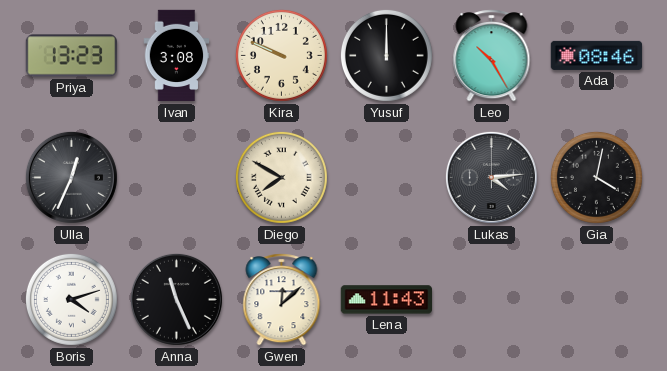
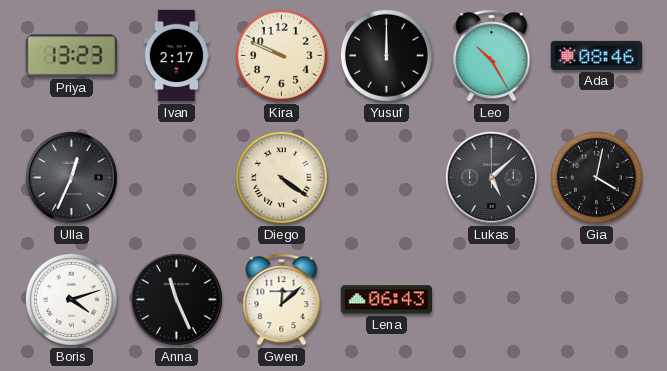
Ivan: 3:08 -> 2:17
Diego: 7:50 -> 4:21
Lukas: 4:14 -> 5:08
Lena: 11:43 -> 06:43
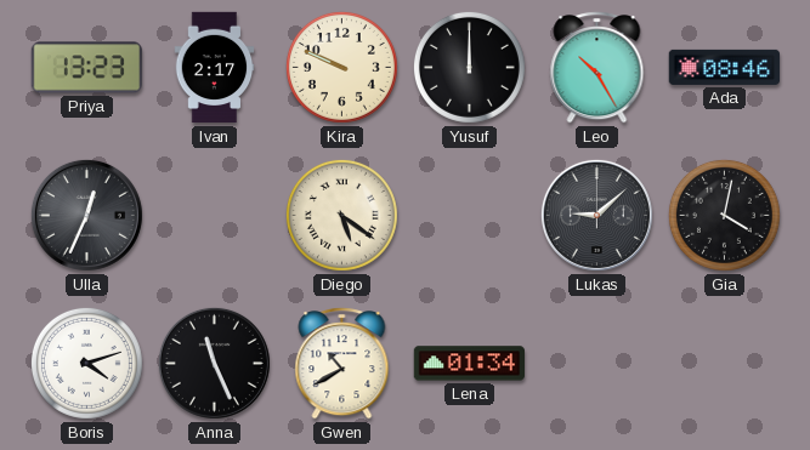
Diego: 4:21 -> 5:21
Lukas: 5:08 -> 9:08
Gwen: 12:08 -> 10:40
Lena: 06:43 -> 01:34
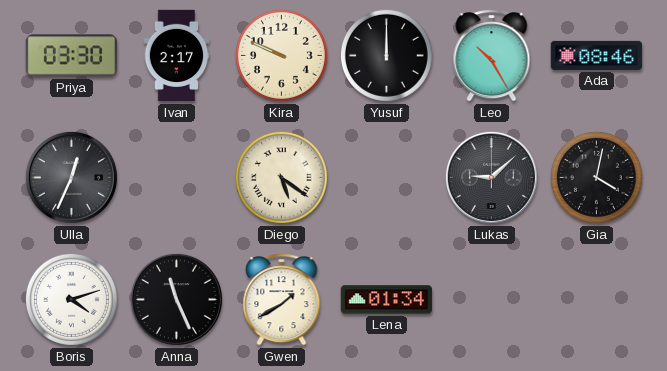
Priya: 13:23 -> 03:30
Gwen: 10:40 -> 1:40
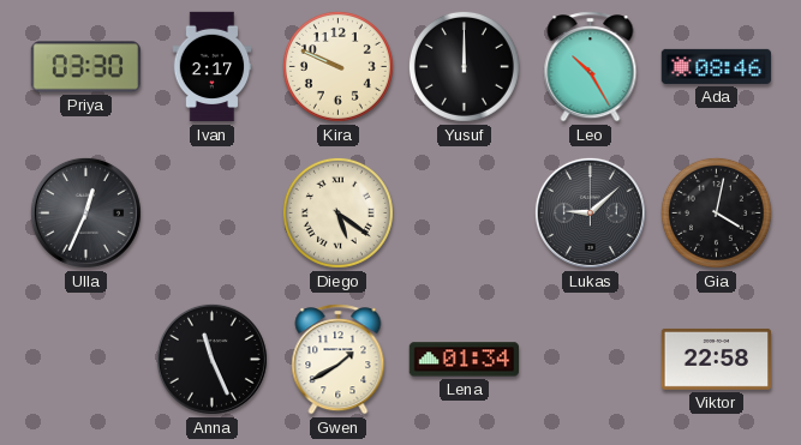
Boris: 4:12 -> none
Viktor: none -> 22:58
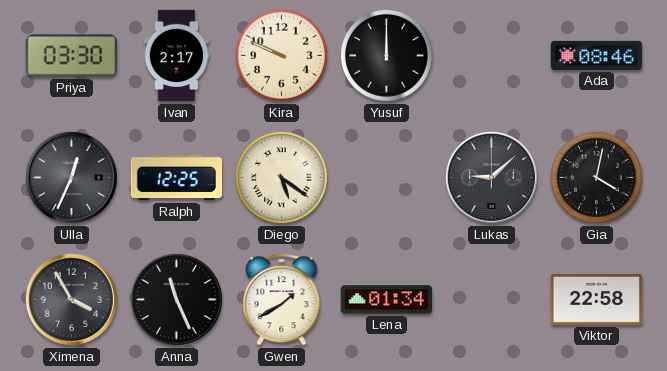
Leo: 10:25 -> none
Ralph: none -> 12:25
Ximena: none -> 3:55
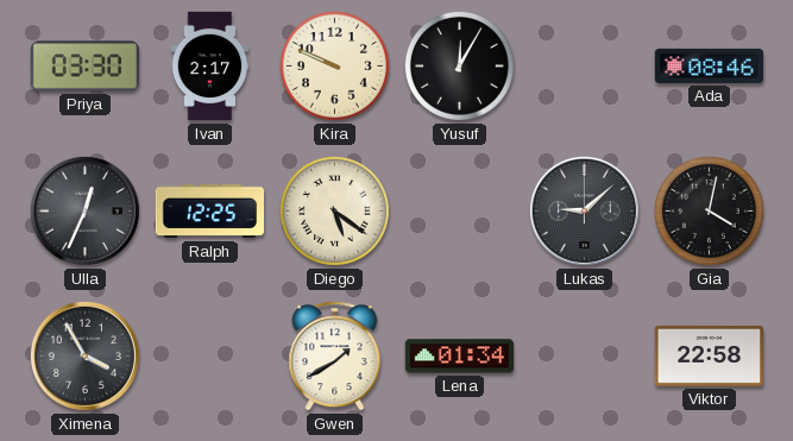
Yusuf: 12:00 -> 12:05
Anna: 11:26 -> none
